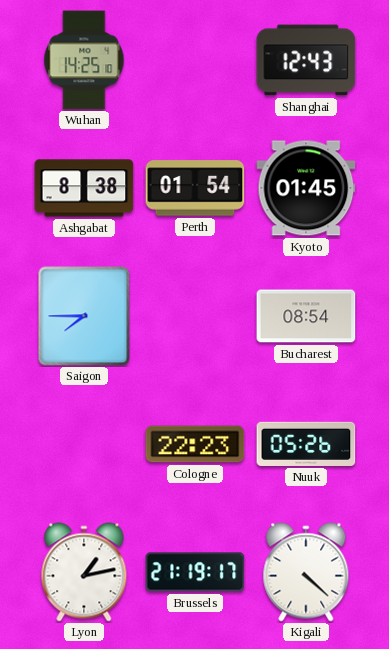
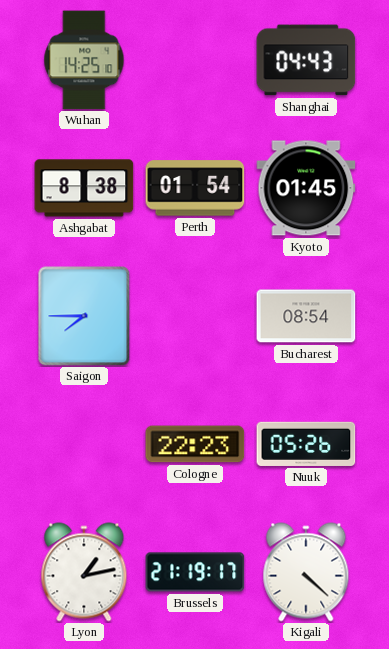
Shanghai: 12:43 -> 04:43
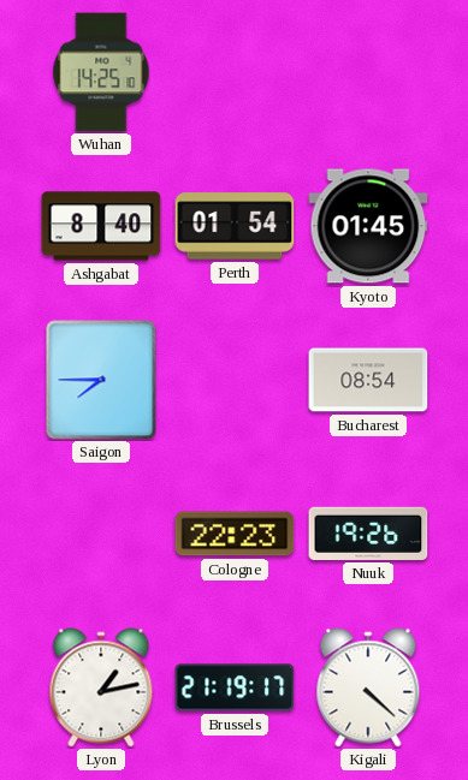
Shanghai: 04:43 -> none
Ashgabat: 8:38 -> 8:40
Nuuk: 05:26 -> 19:26
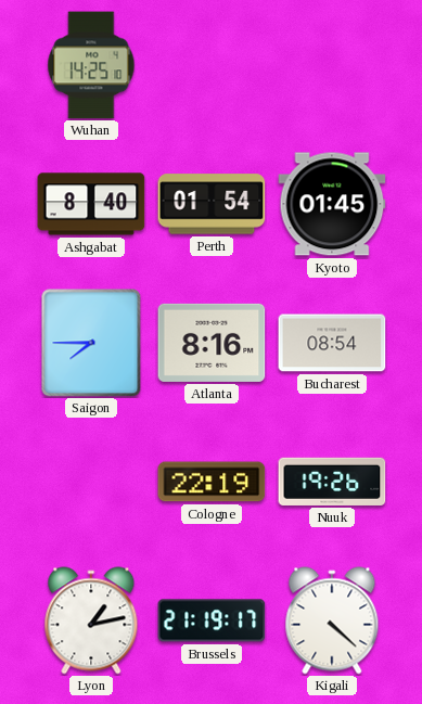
Atlanta: none -> 8:16
Cologne: 22:23 -> 22:19
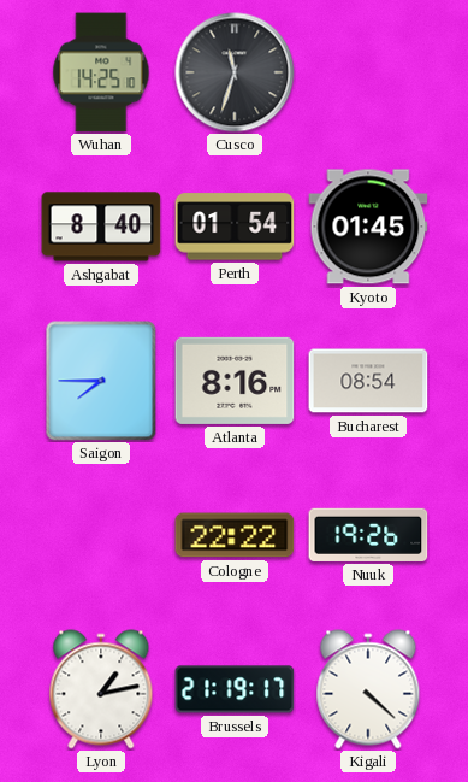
Cusco: none -> 11:33
Cologne: 22:19 -> 22:22
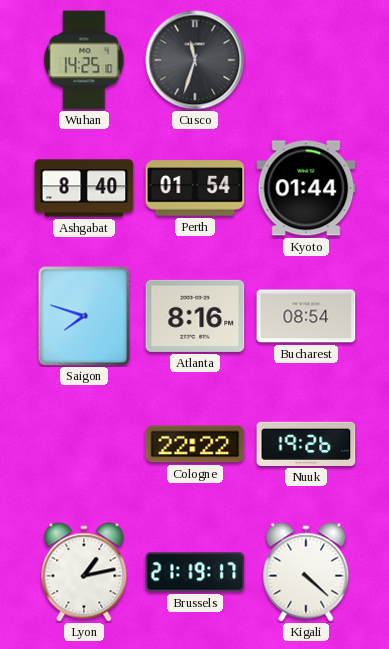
Kyoto: 01:45 -> 01:44
Saigon: 7:45 -> 7:48
